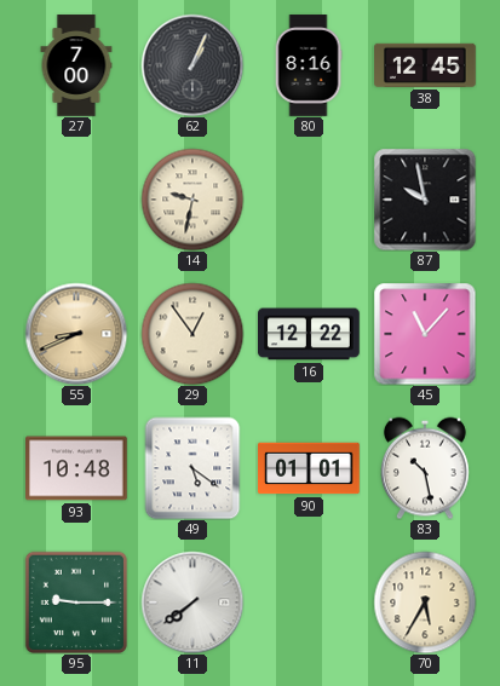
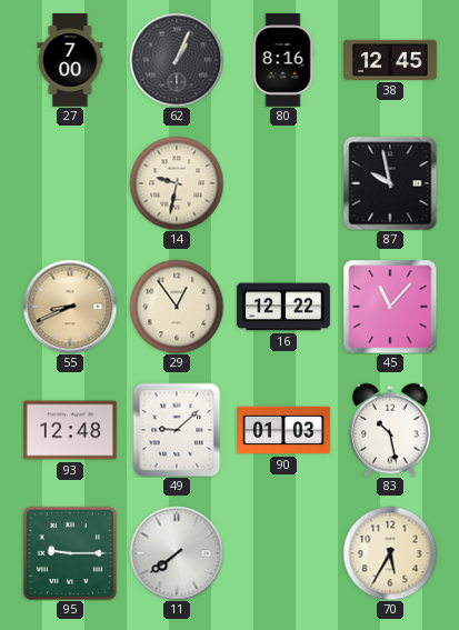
93: 10:48 -> 12:48
49: 5:21 -> 9:08
90: 01:01 -> 01:03
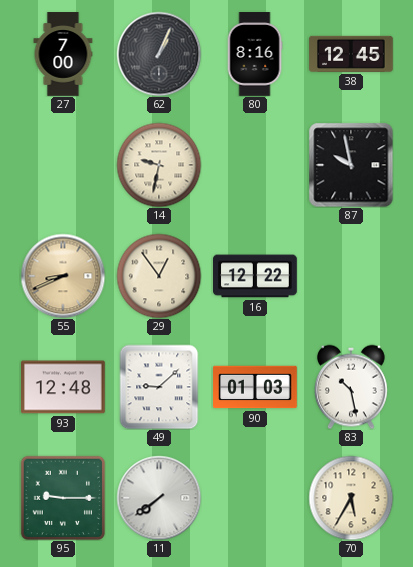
45: 11:07 -> none
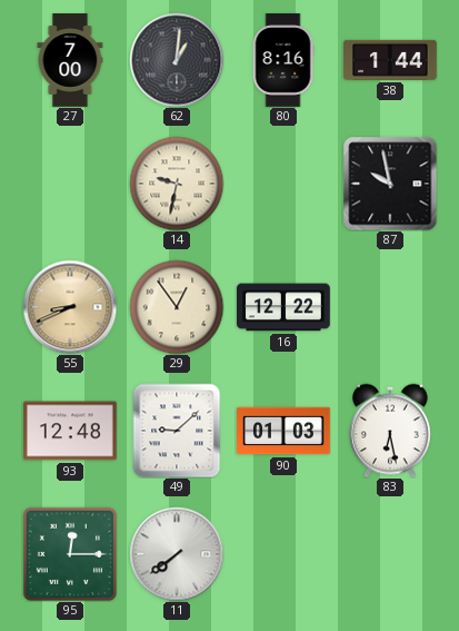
62: 1:04 -> 1:01
38: 12:45 -> 1:44
83: 10:28 -> 6:28
95: 9:15 -> 12:15
70: 5:35 -> none
